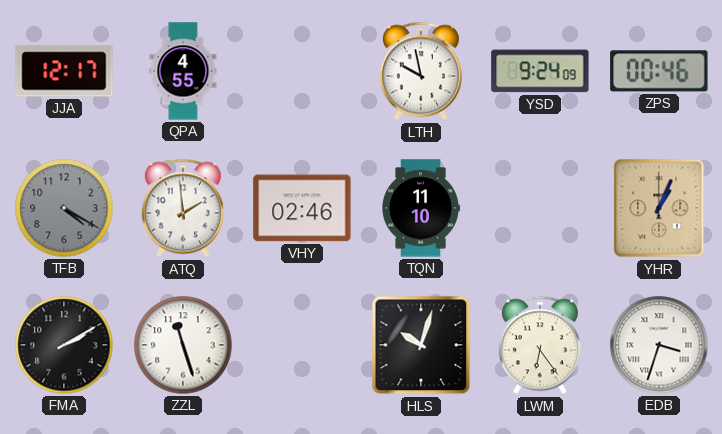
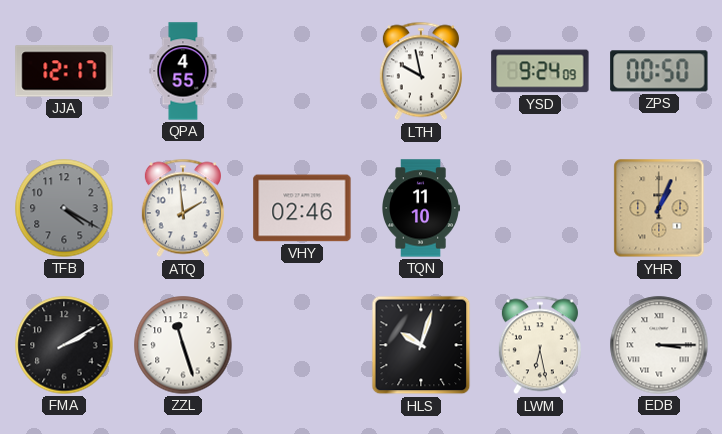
ZPS: 00:46 -> 00:50
LWM: 6:24 -> 6:28
EDB: 3:33 -> 3:15
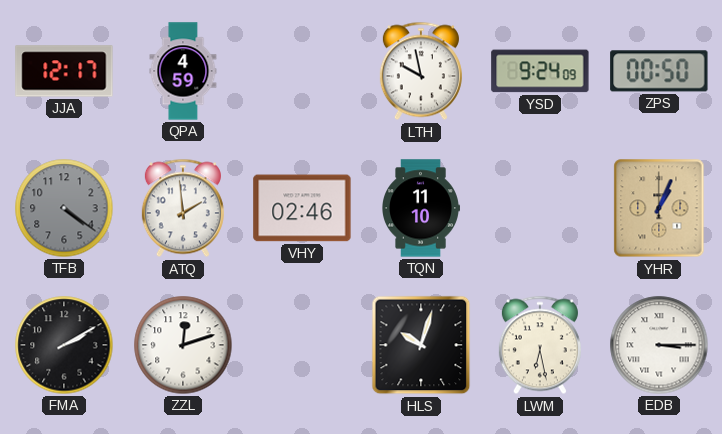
QPA: 4:55 -> 4:59
TFB: 4:20 -> 4:21
ZZL: 11:27 -> 12:12
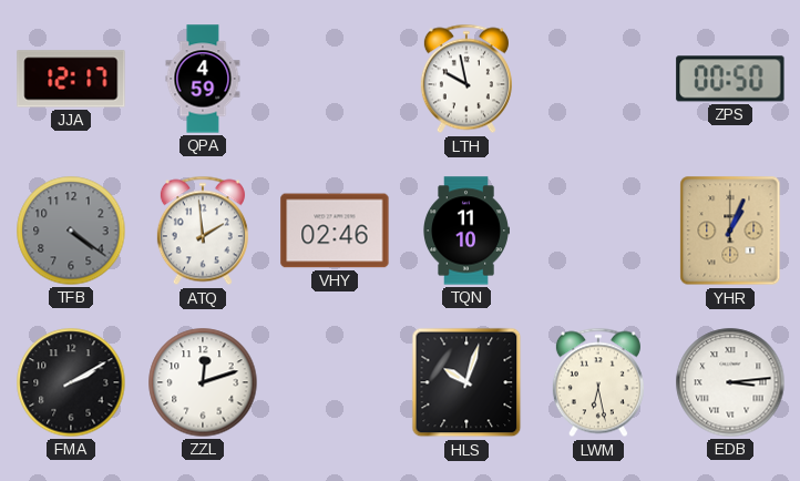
YSD: 9:24 -> none
EDB: 3:15 -> 3:14
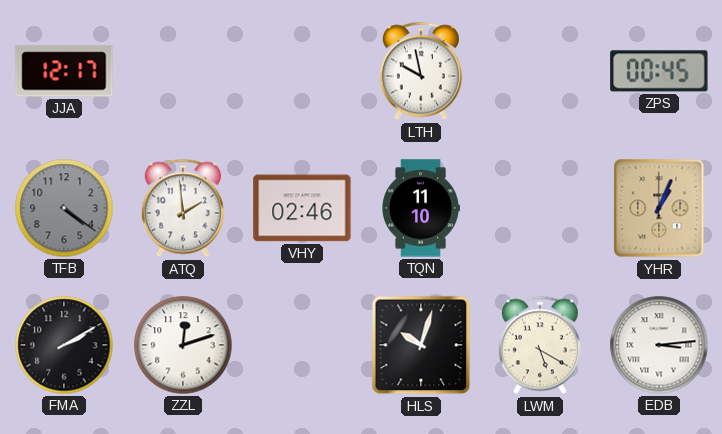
QPA: 4:59 -> none
ZPS: 00:50 -> 00:45
LWM: 6:28 -> 5:20
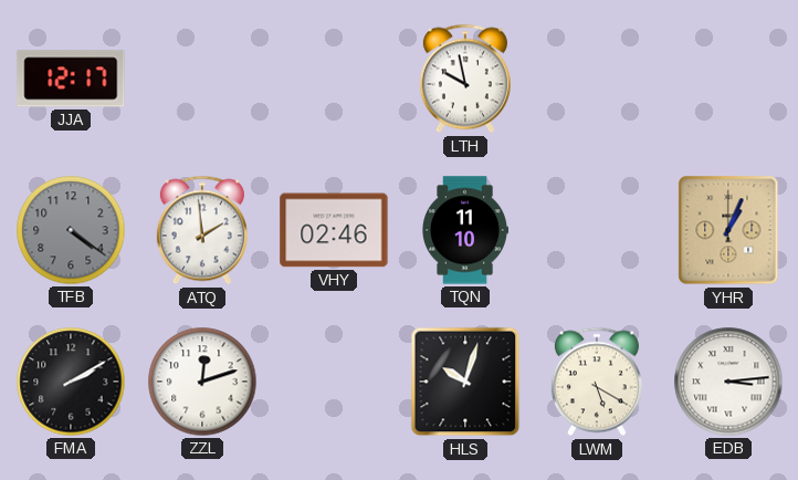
ZPS: 00:45 -> none
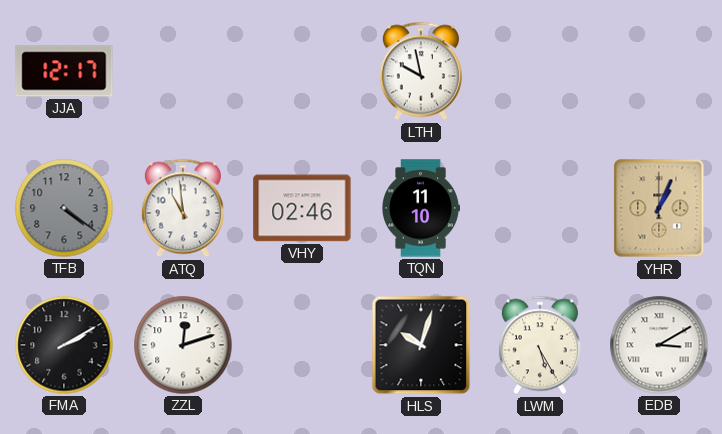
ATQ: 1:59 -> 10:59
LWM: 5:20 -> 5:25
EDB: 3:14 -> 3:10
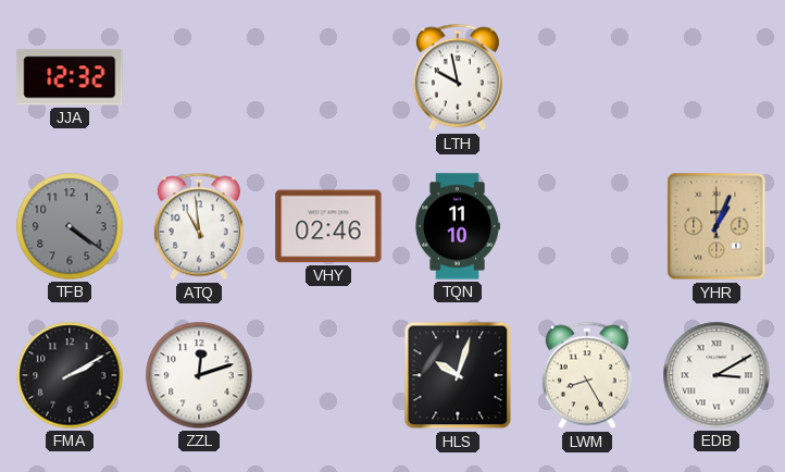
JJA: 12:17 -> 12:32
LWM: 5:25 -> 8:25
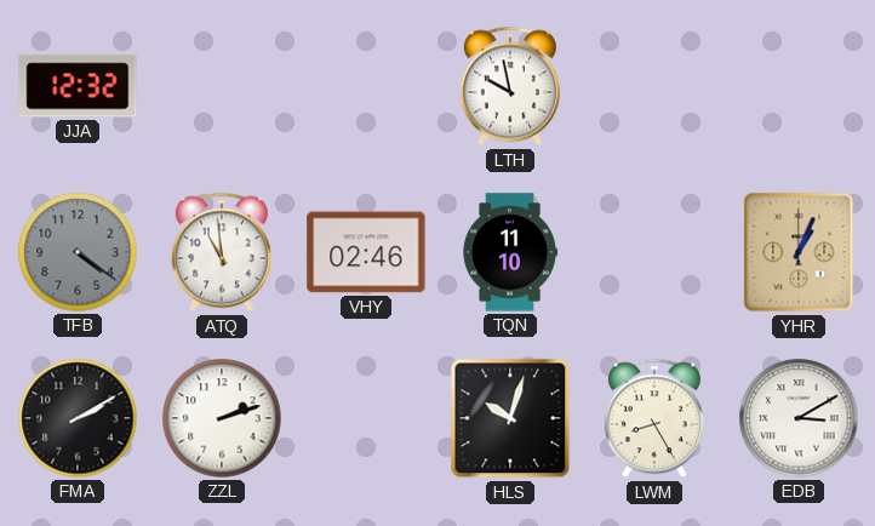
ZZL: 12:12 -> 2:12
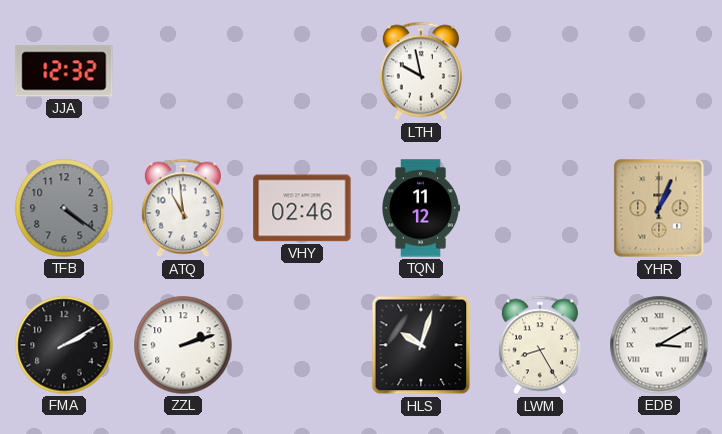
TQN: 11:10 -> 11:12
